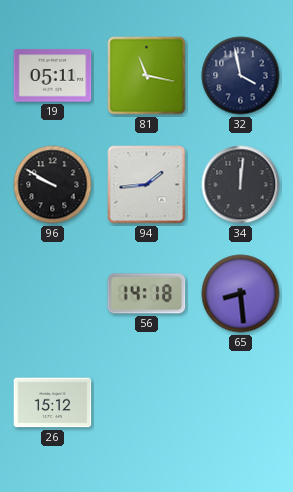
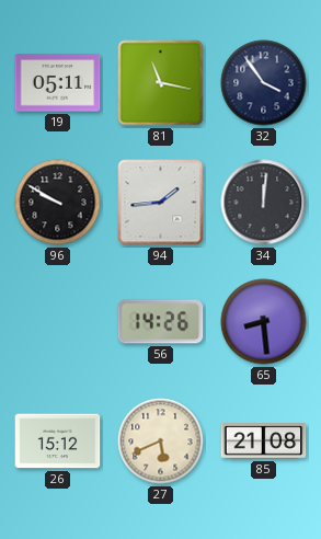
32: 3:58 -> 3:54
56: 14:18 -> 14:26
27: none -> 5:41
85: none -> 21:08
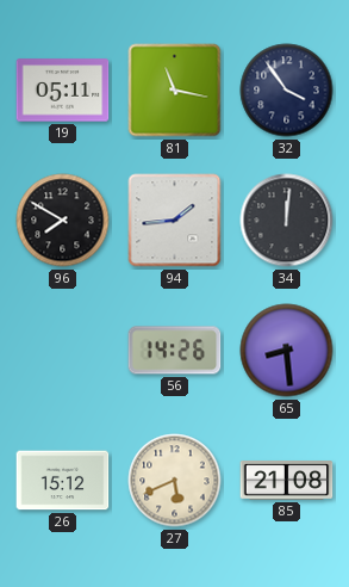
96: 9:50 -> 7:50
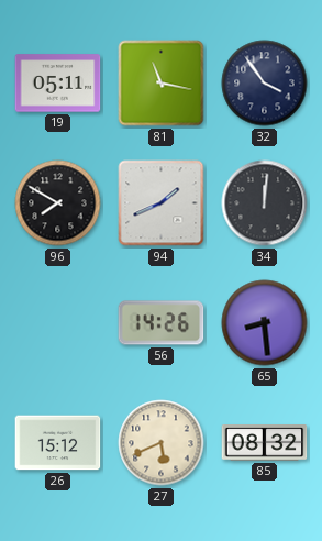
94: 1:44 -> 1:41
85: 21:08 -> 08:32
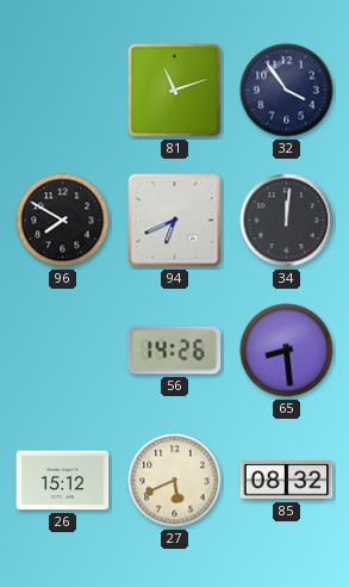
19: 05:11 -> none
81: 11:17 -> 11:12
94: 1:41 -> 6:41
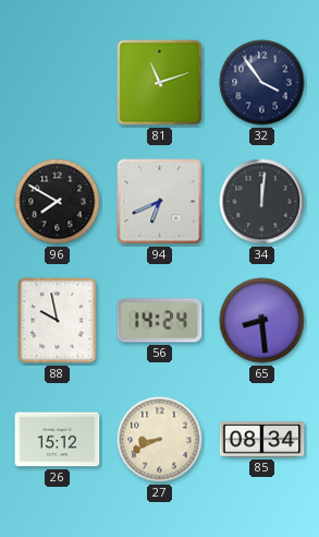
88: none -> 9:58
56: 14:26 -> 14:24
27: 5:41 -> 8:41
85: 08:32 -> 08:34
